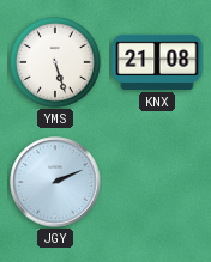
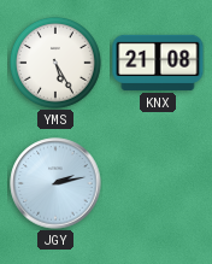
YMS: 5:27 -> 5:25
JGY: 2:11 -> 2:13
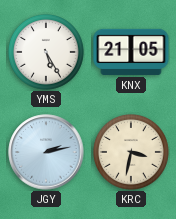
KNX: 21:08 -> 21:05
KRC: none -> 3:32
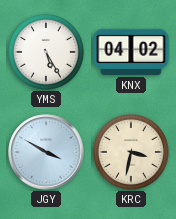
KNX: 21:05 -> 04:02
JGY: 2:13 -> 3:50
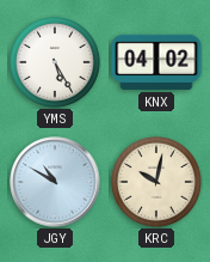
JGY: 3:50 -> 10:50
KRC: 3:32 -> 10:02
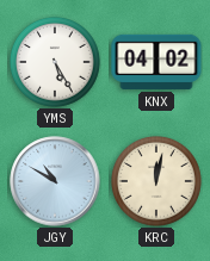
KRC: 10:02 -> 12:02
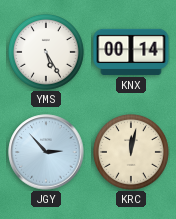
KNX: 04:02 -> 00:14
JGY: 10:50 -> 2:53
